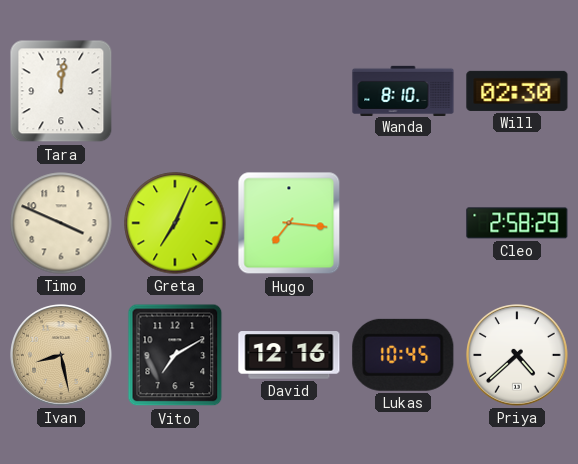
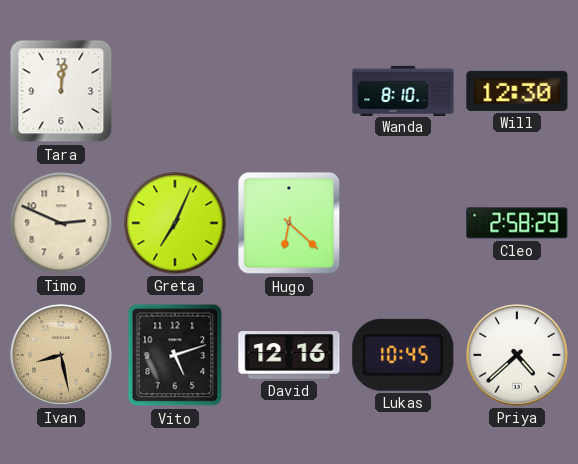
Will: 02:30 -> 12:30
Timo: 3:49 -> 2:49
Hugo: 7:16 -> 6:22
Vito: 7:10 -> 5:12
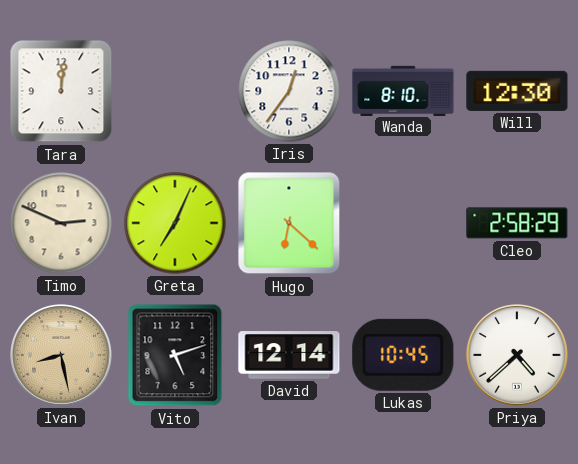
Iris: none -> 12:36
David: 12:16 -> 12:14
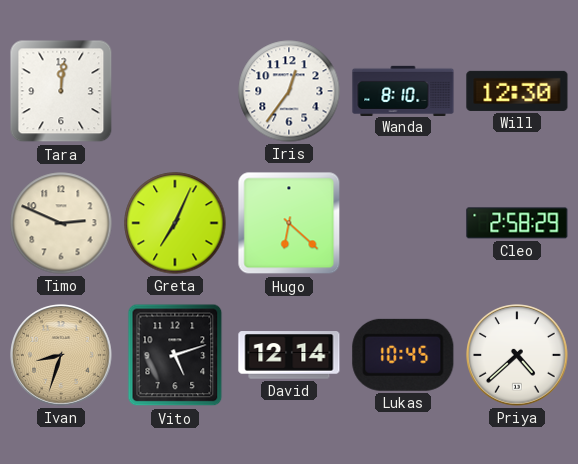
Ivan: 8:28 -> 8:33
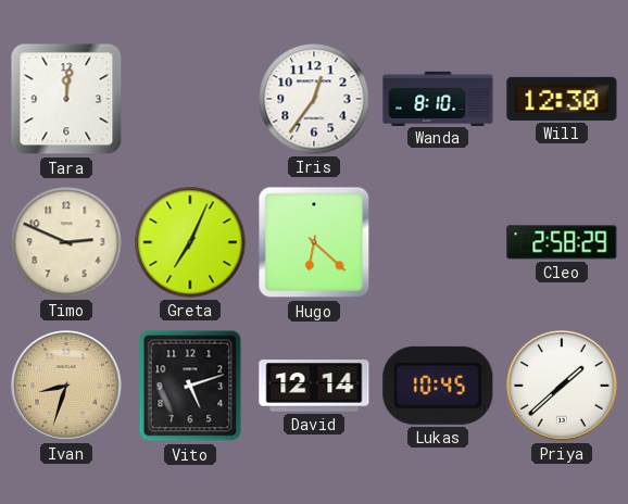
Priya: 4:38 -> 1:38
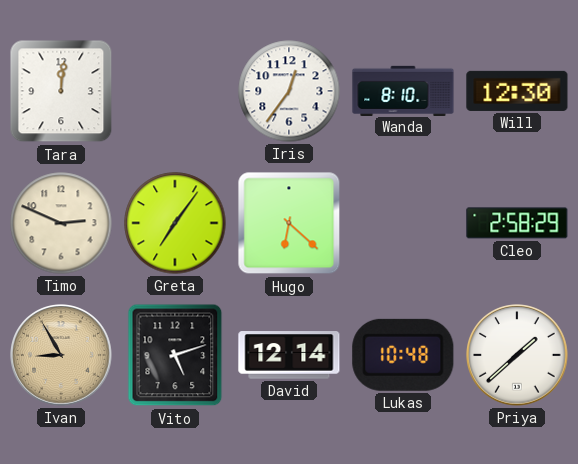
Greta: 7:04 -> 7:06
Ivan: 8:33 -> 8:55
Lukas: 10:45 -> 10:48
